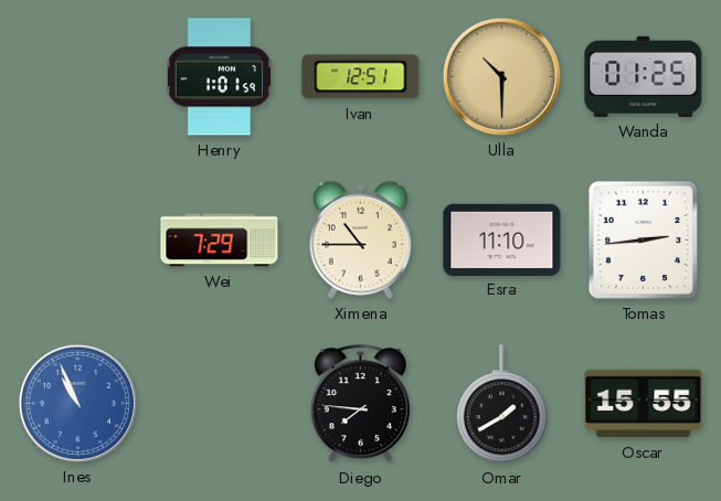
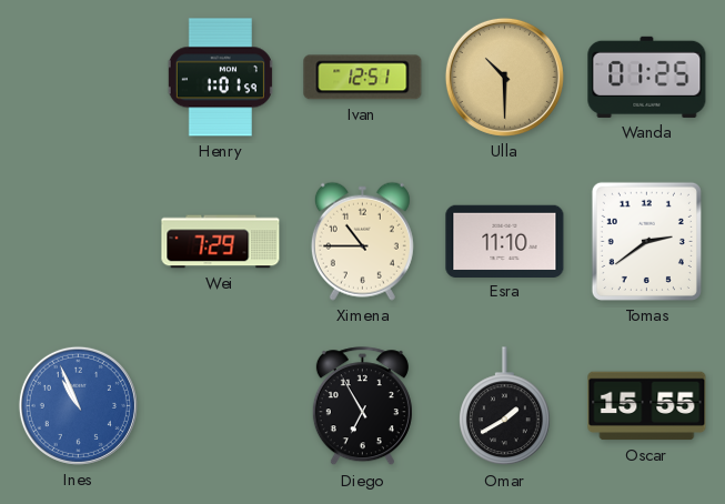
Tomas: 2:44 -> 2:39
Diego: 7:46 -> 6:55
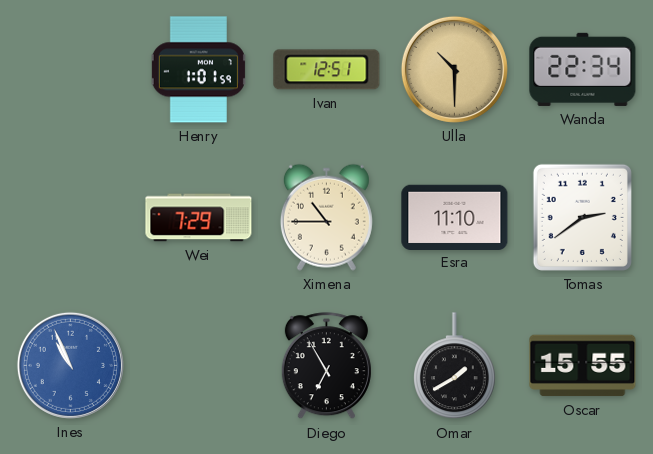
Wanda: 01:25 -> 22:34
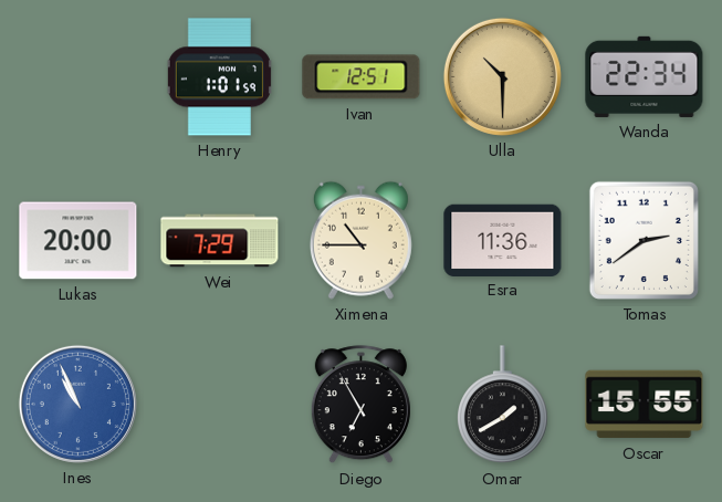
Lukas: none -> 20:00
Esra: 11:10 -> 11:36
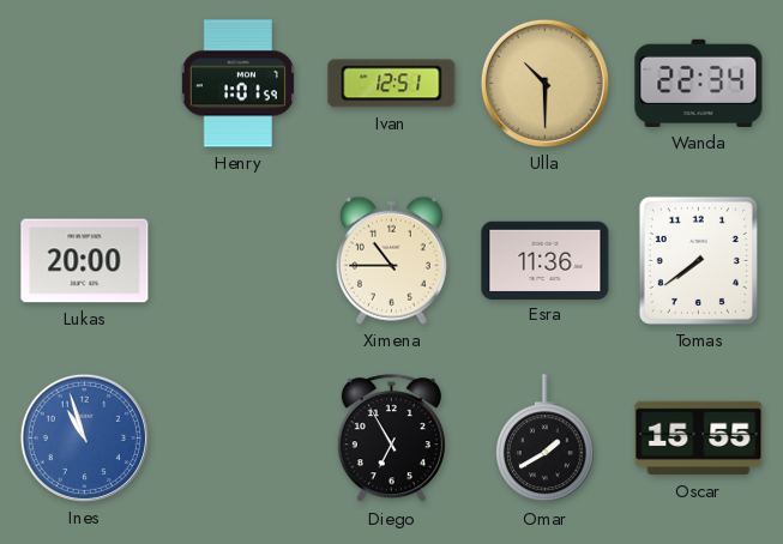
Wei: 7:29 -> none
Tomas: 2:39 -> 7:39
Ines: 10:56 -> 10:57
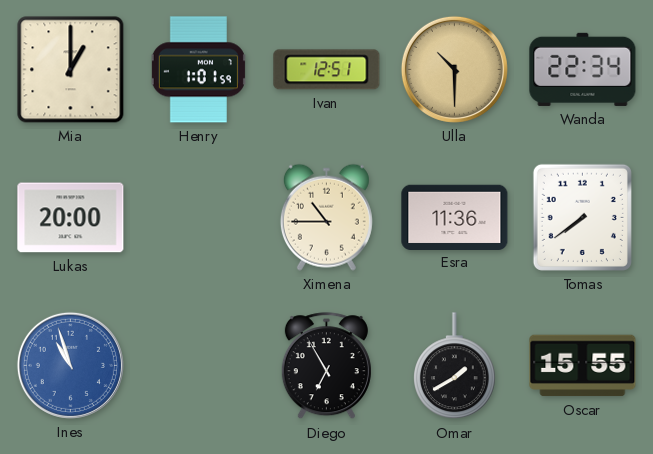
Mia: none -> 1:00
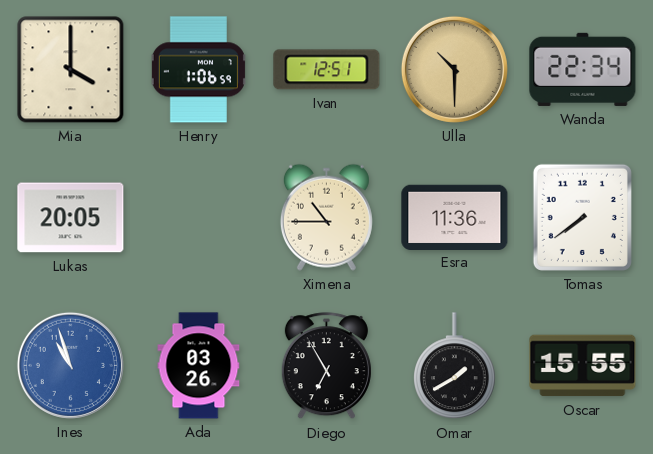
Mia: 1:00 -> 4:00
Henry: 1:01 -> 1:06
Lukas: 20:00 -> 20:05
Ada: none -> 03:26
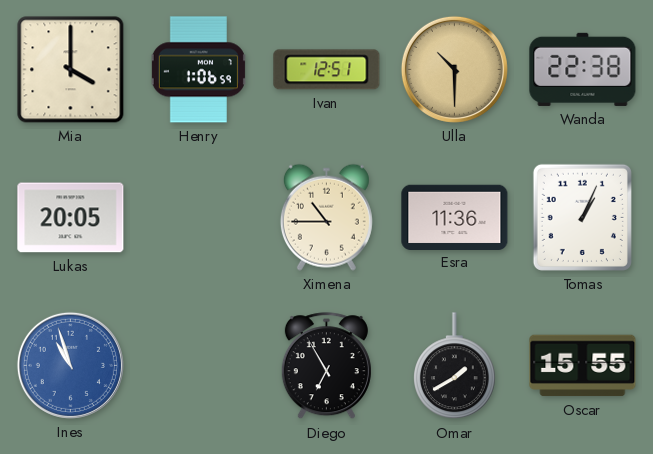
Wanda: 22:34 -> 22:38
Tomas: 7:39 -> 1:04
Ada: 03:26 -> none
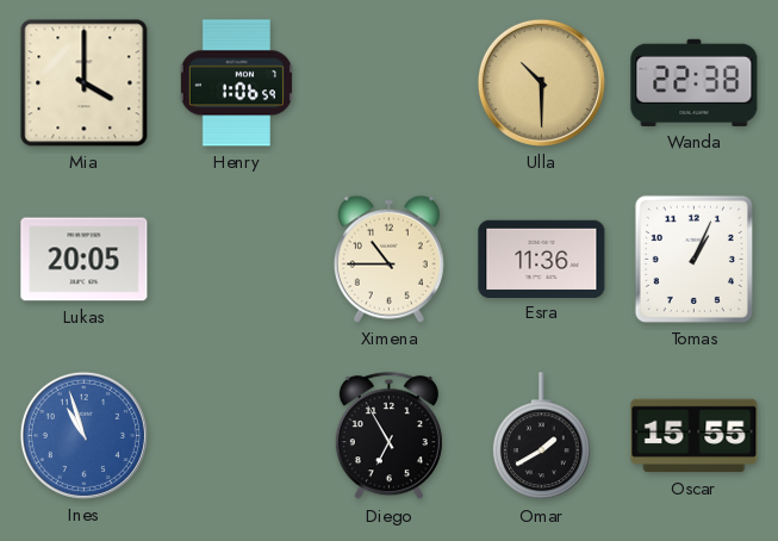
Ivan: 12:51 -> none
